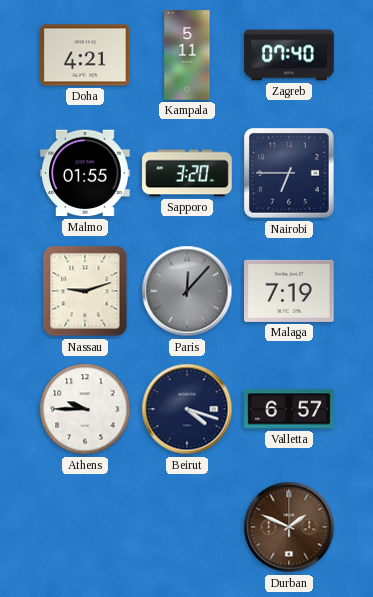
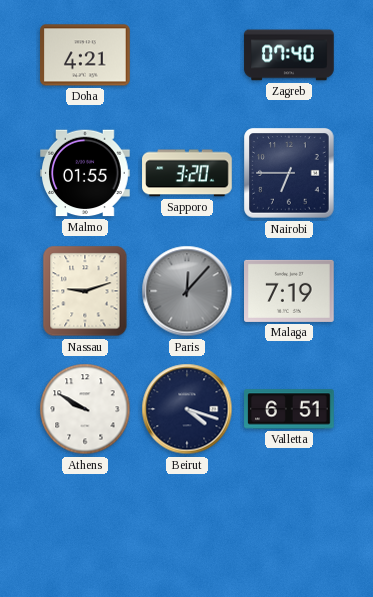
Kampala: 5:11 -> none
Athens: 9:45 -> 9:50
Valletta: 6:57 -> 6:51
Durban: 1:49 -> none
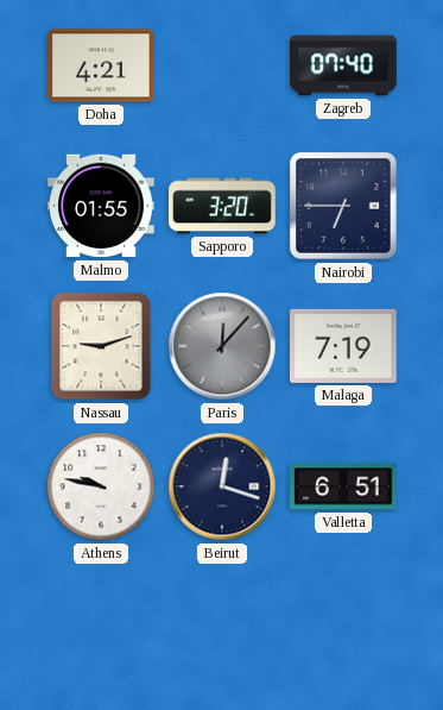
Athens: 9:50 -> 9:47
Beirut: 4:18 -> 12:18
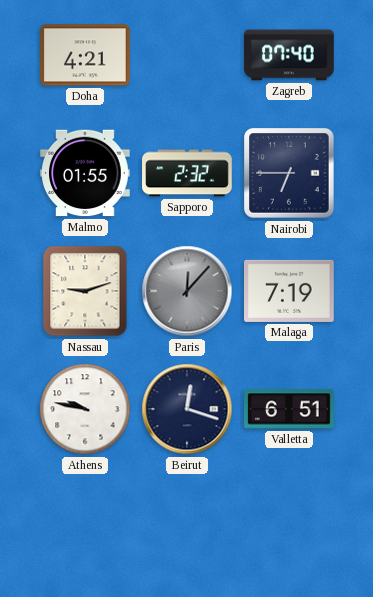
Sapporo: 3:20 -> 2:32
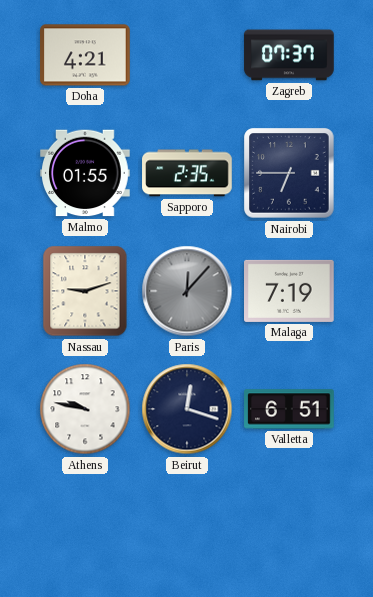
Zagreb: 07:40 -> 07:37
Sapporo: 2:32 -> 2:35
